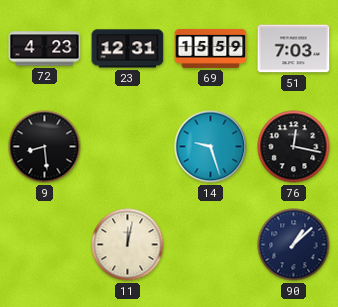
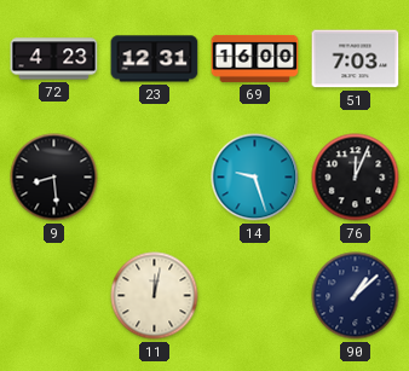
69: 15:59 -> 16:00
76: 12:17 -> 12:04
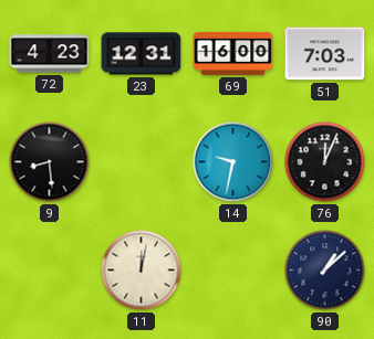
14: 9:27 -> 9:32
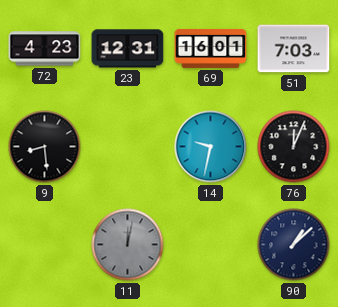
69: 16:00 -> 16:01
11 dial: cream -> grey
